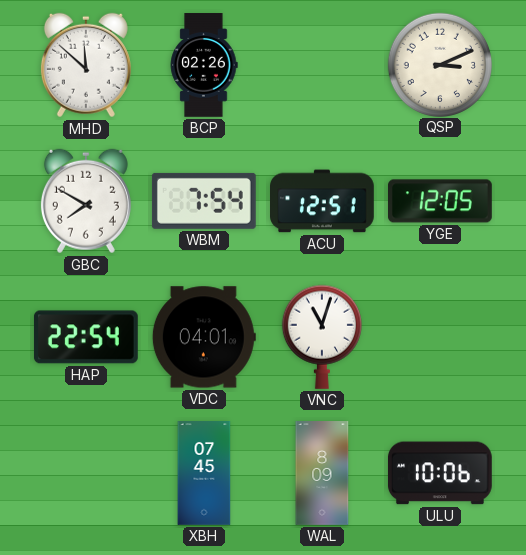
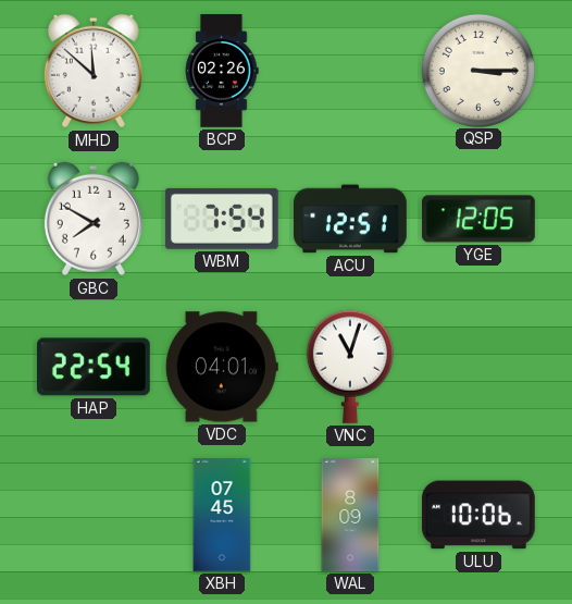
QSP: 3:11 -> 3:15
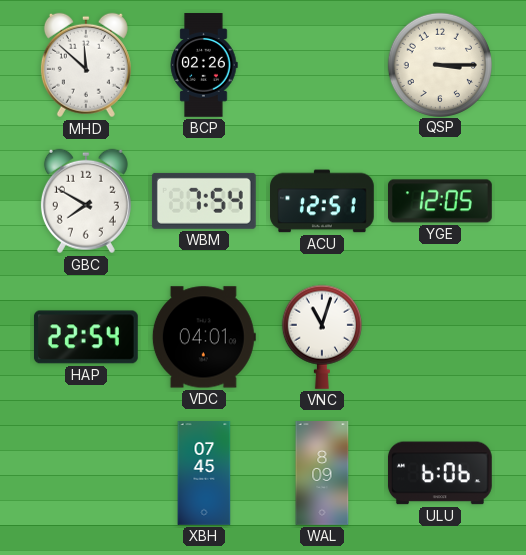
ULU: 10:06 -> 6:06
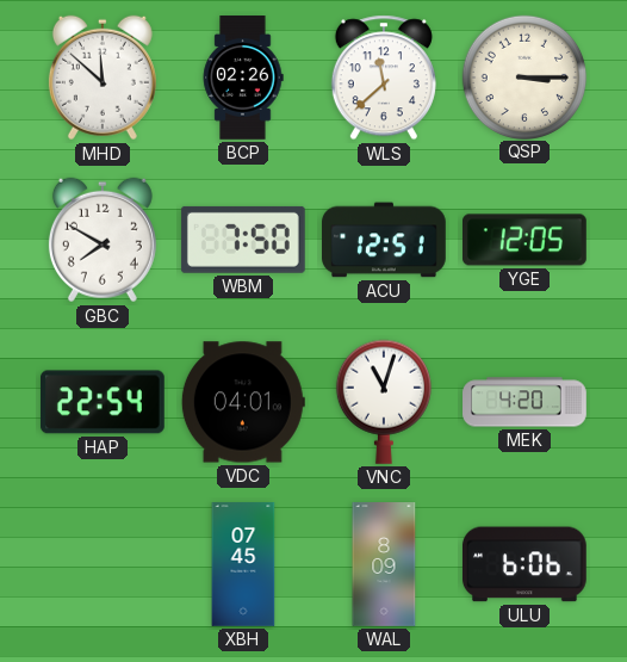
WLS: none -> 11:38
WBM: 7:54 -> 7:50
MEK: none -> 4:20
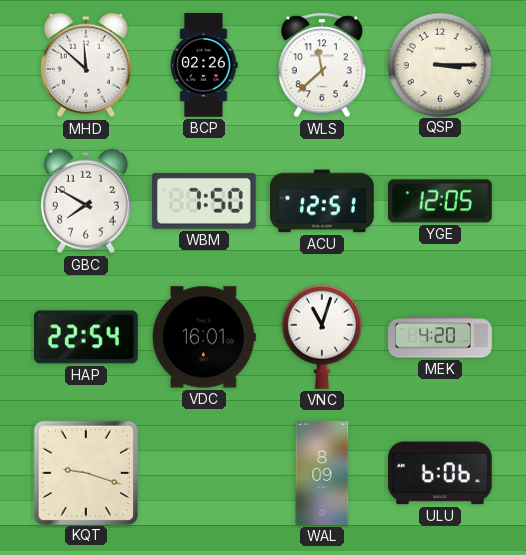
VDC: 04:01 -> 16:01
KQT: none -> 9:18
XBH: 07:45 -> none
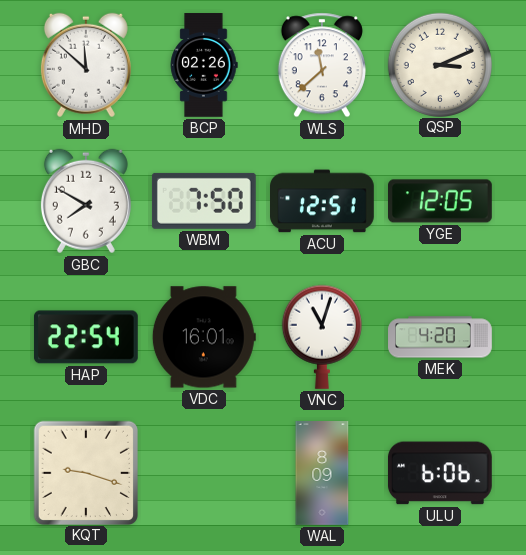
QSP: 3:15 -> 3:11
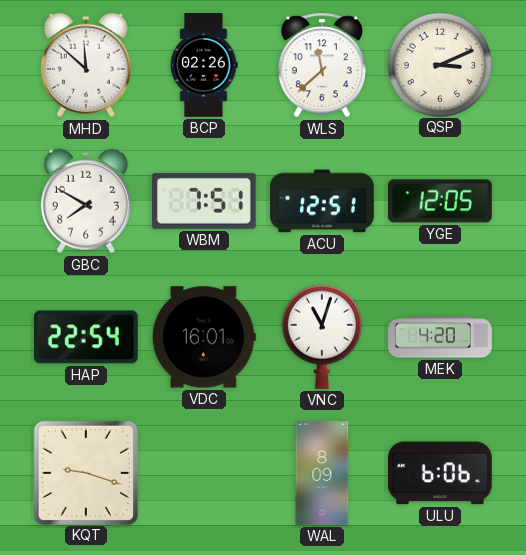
WBM: 7:50 -> 7:51
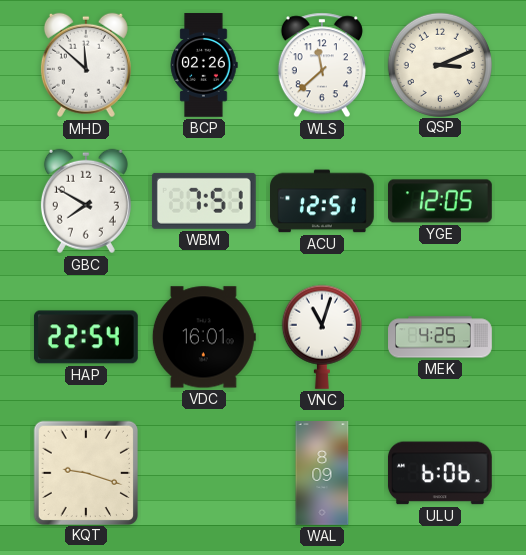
MEK: 4:20 -> 4:25
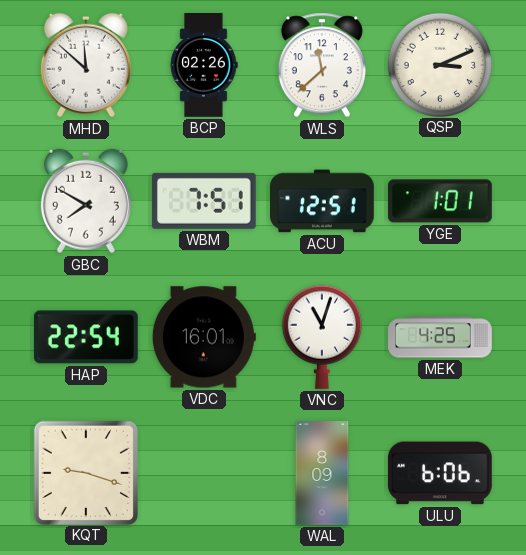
YGE: 12:05 -> 1:01
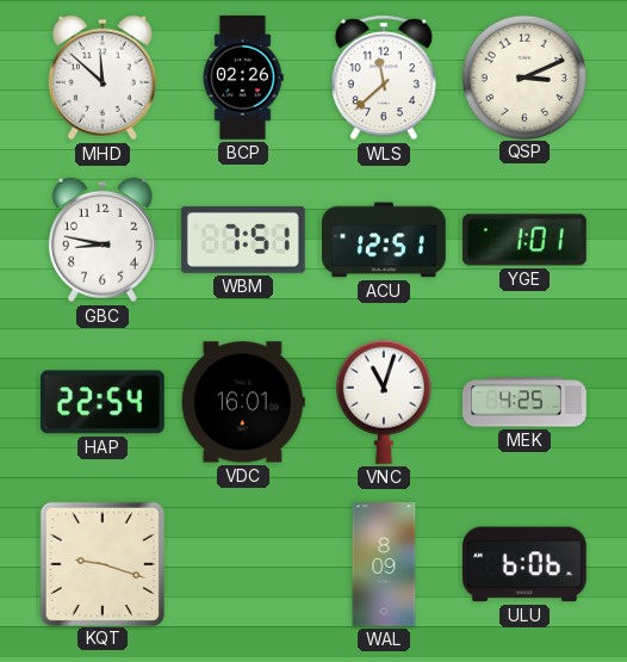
GBC: 7:50 -> 8:47
